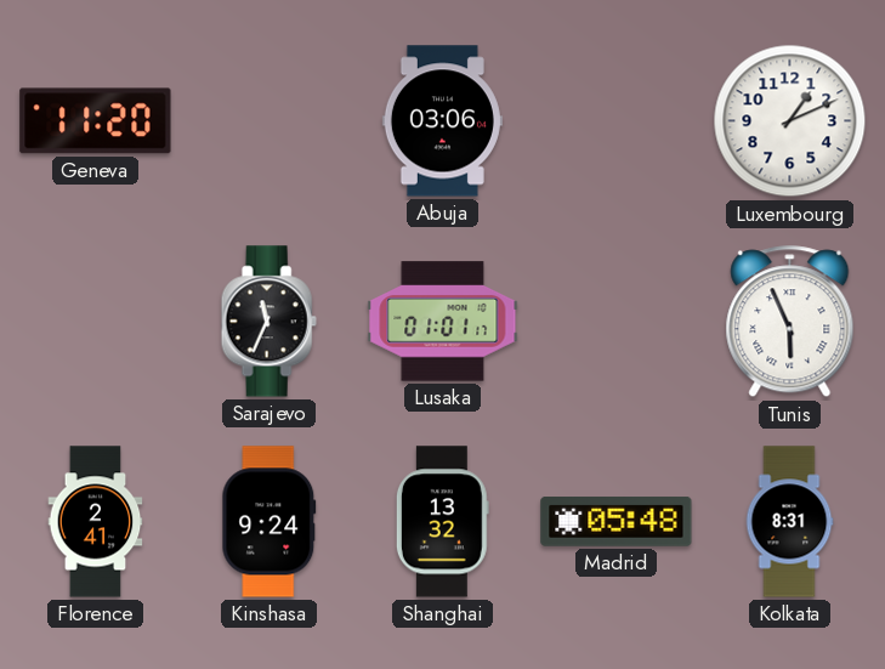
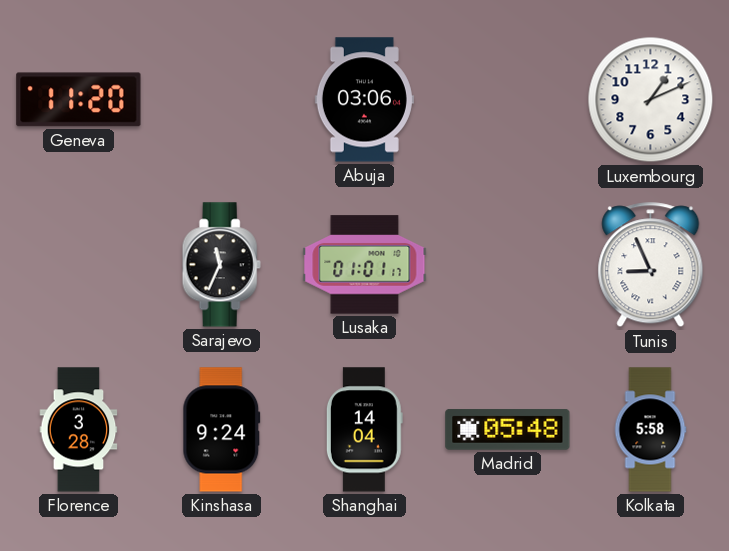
Tunis: 5:56 -> 8:56
Florence: 2:41 -> 3:28
Shanghai: 13:32 -> 14:04
Kolkata: 8:31 -> 5:58
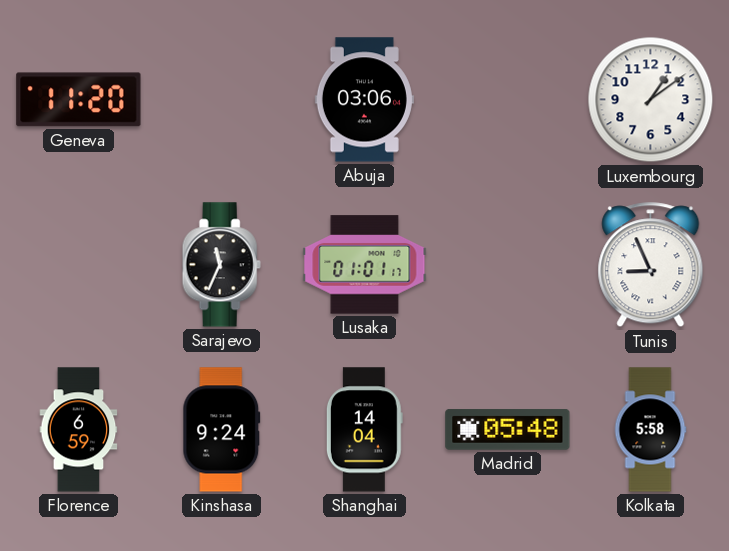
Luxembourg: 1:11 -> 1:09
Florence: 3:28 -> 6:59
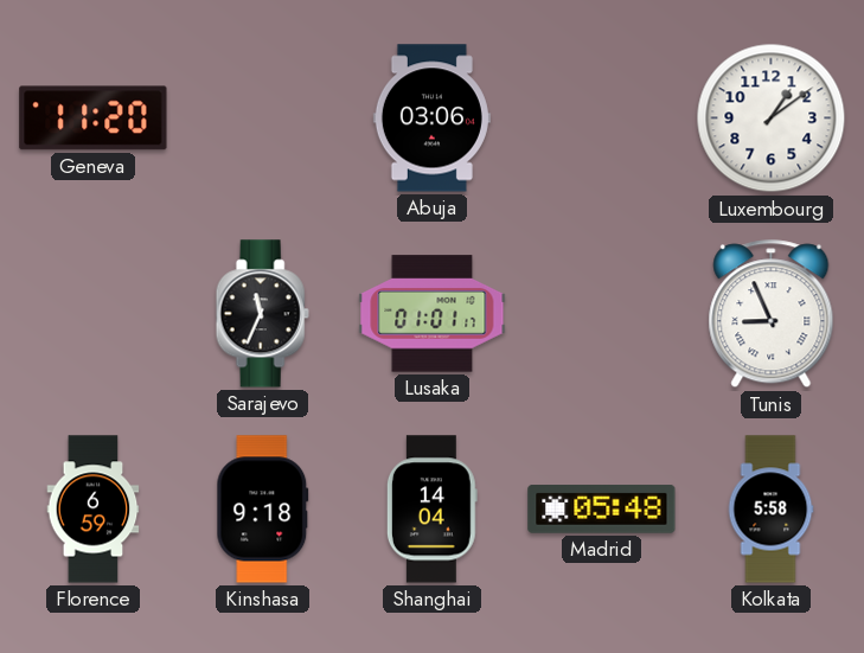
Kinshasa: 9:24 -> 9:18
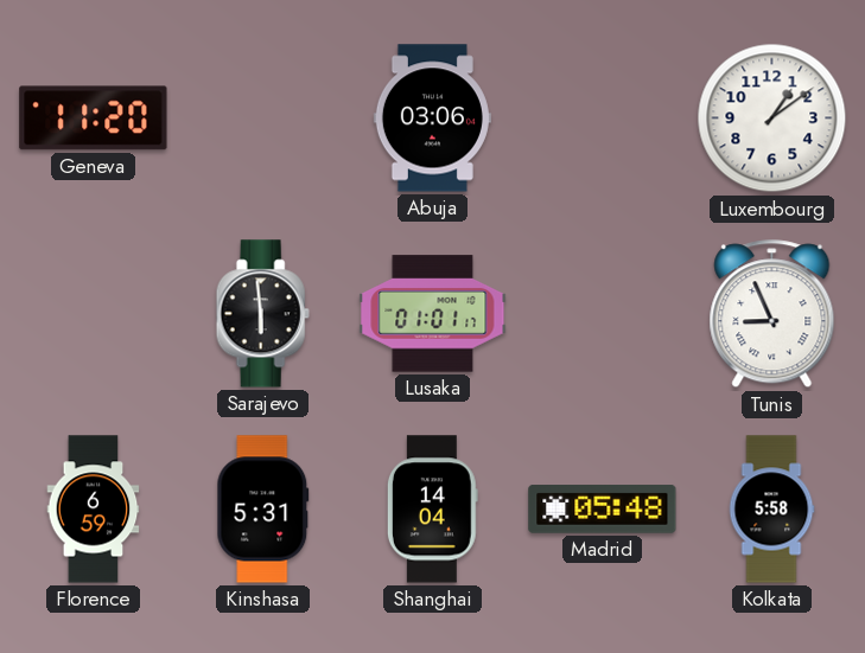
Sarajevo: 11:34 -> 5:59
Kinshasa: 9:18 -> 5:31
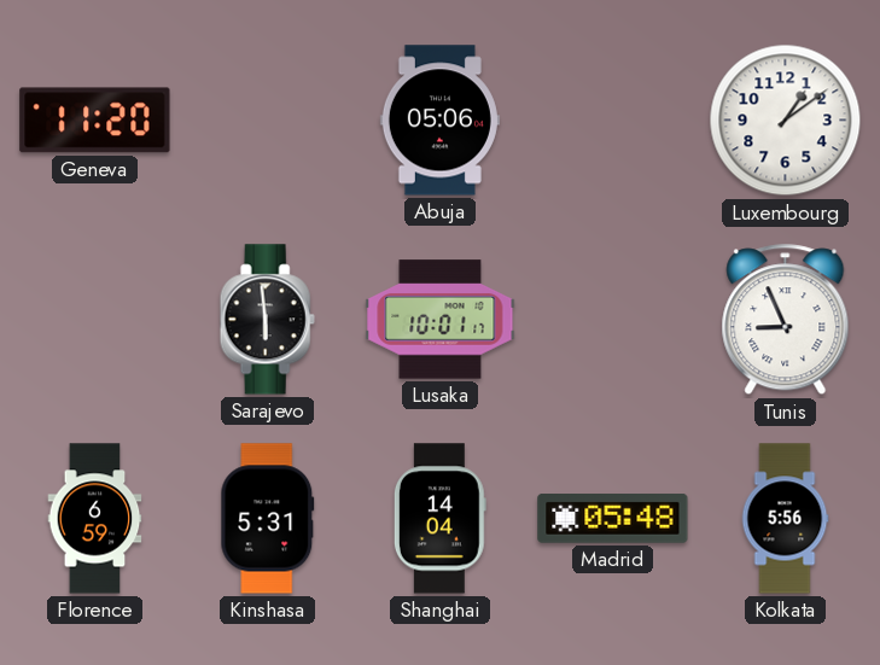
Abuja: 03:06 -> 05:06
Lusaka: 01:01 -> 10:01
Kolkata: 5:58 -> 5:56
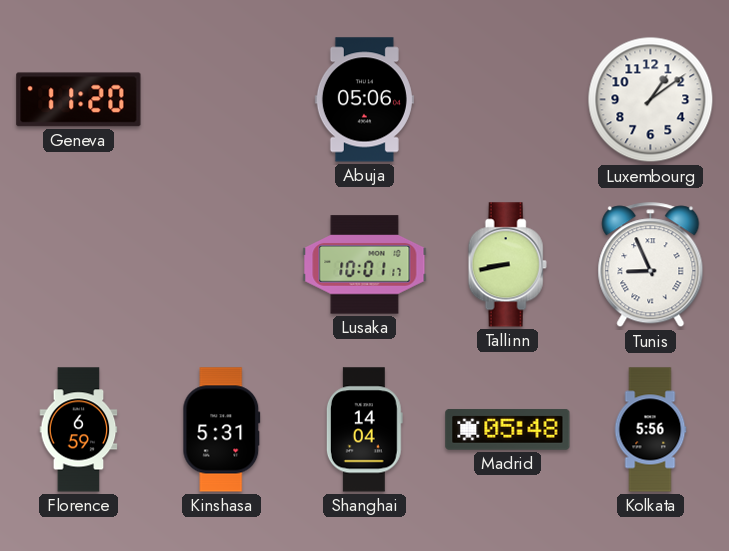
Sarajevo: 5:59 -> none
Tallinn: none -> 8:43
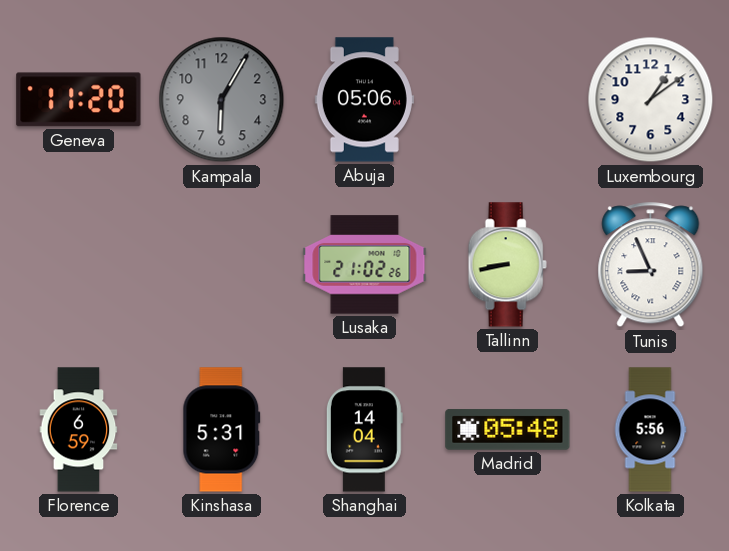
Kampala: none -> 6:05
Lusaka: 10:01 -> 21:02
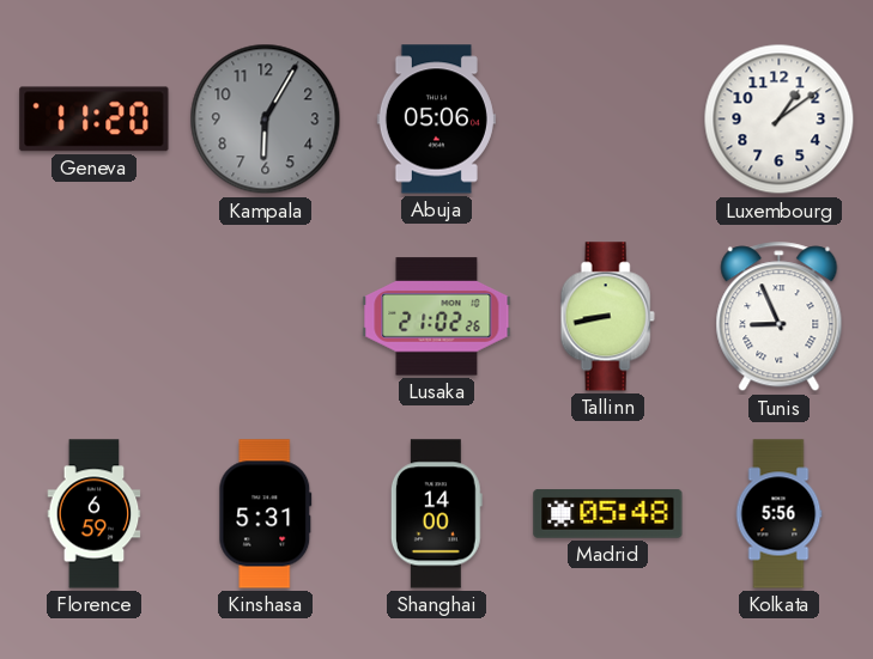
Shanghai: 14:04 -> 14:00
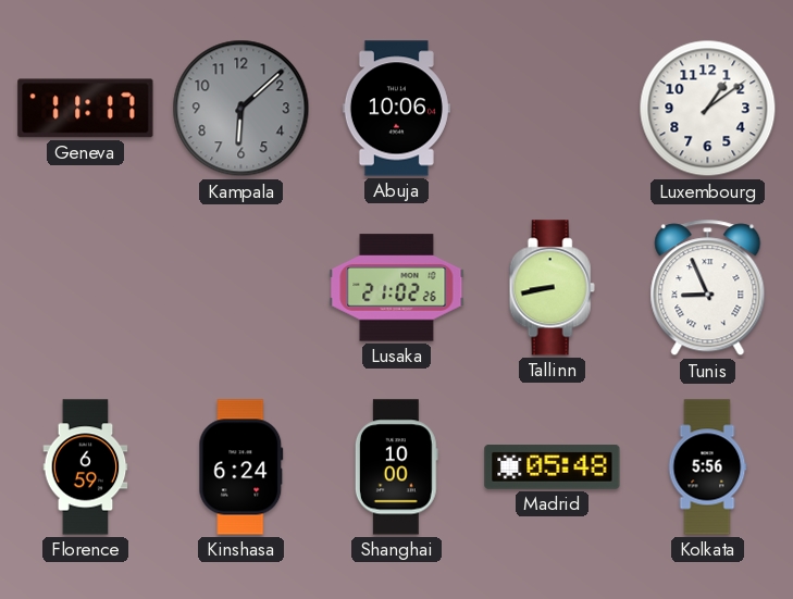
Geneva: 11:20 -> 11:17
Kampala: 6:05 -> 6:08
Abuja: 05:06 -> 10:06
Kinshasa: 5:31 -> 6:24
Shanghai: 14:00 -> 10:00
